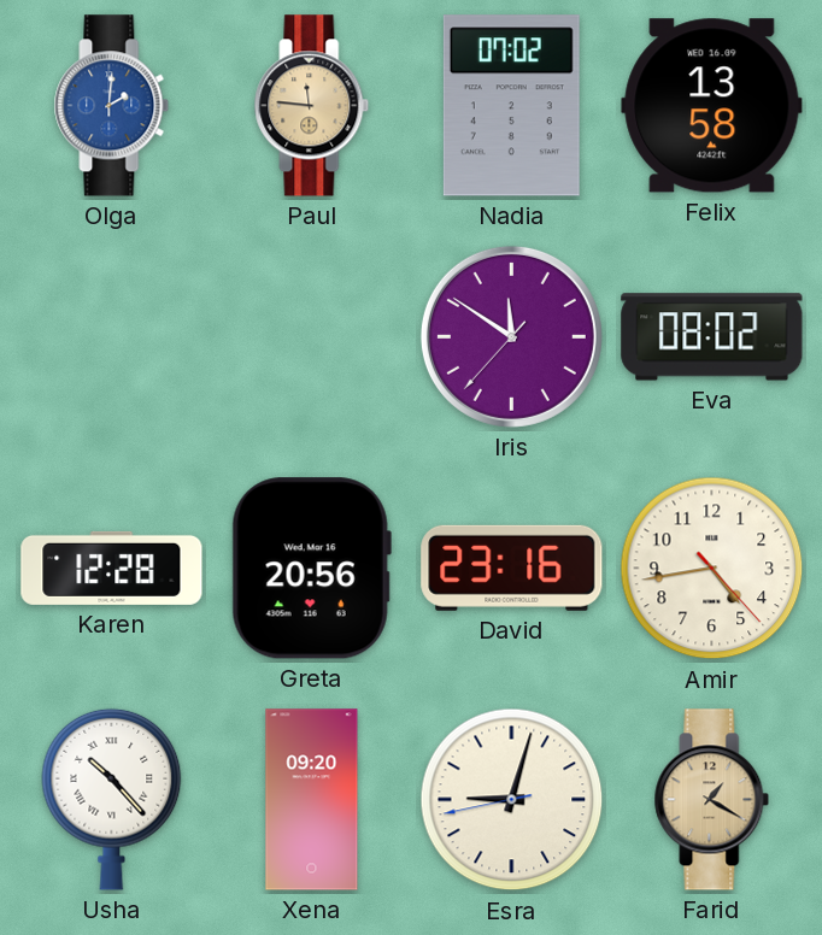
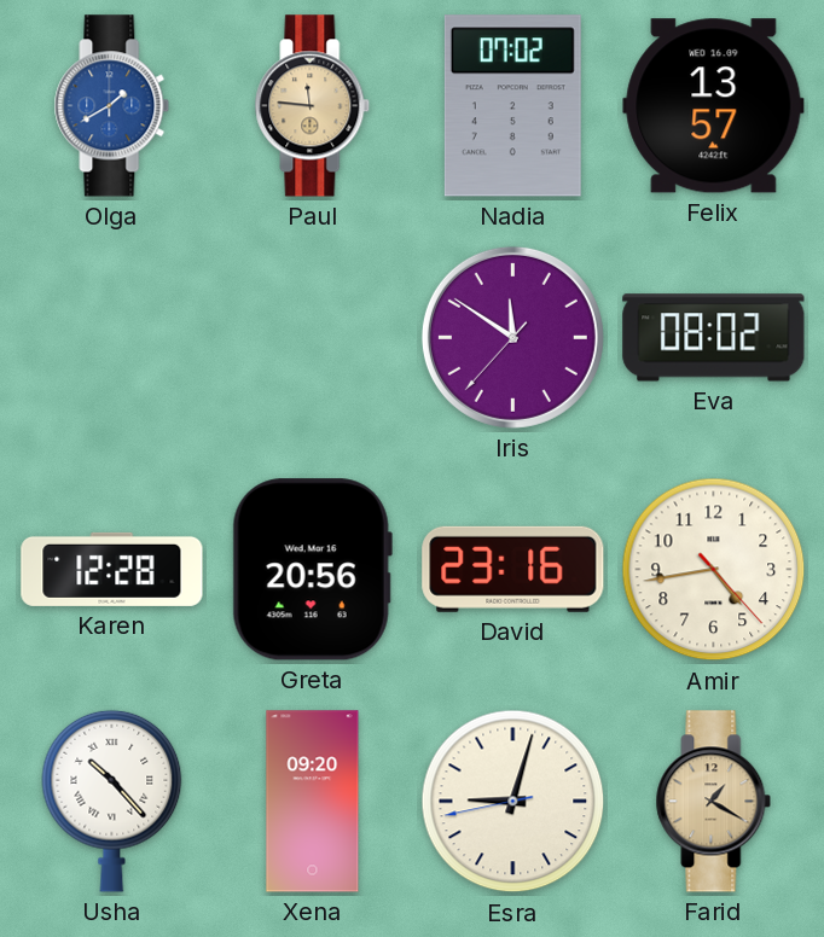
Olga: 2:01 -> 1:40
Felix: 13:58 -> 13:57
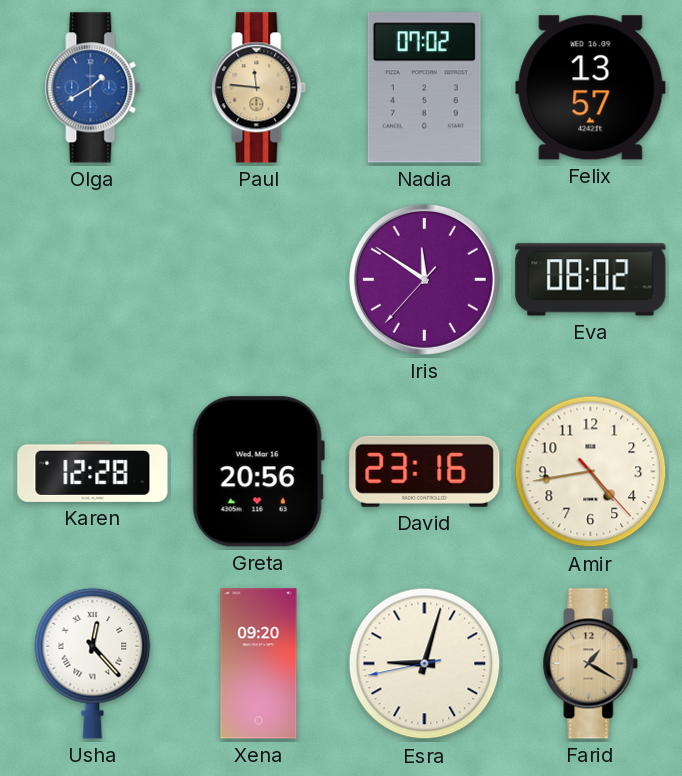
Usha: 10:23 -> 12:23
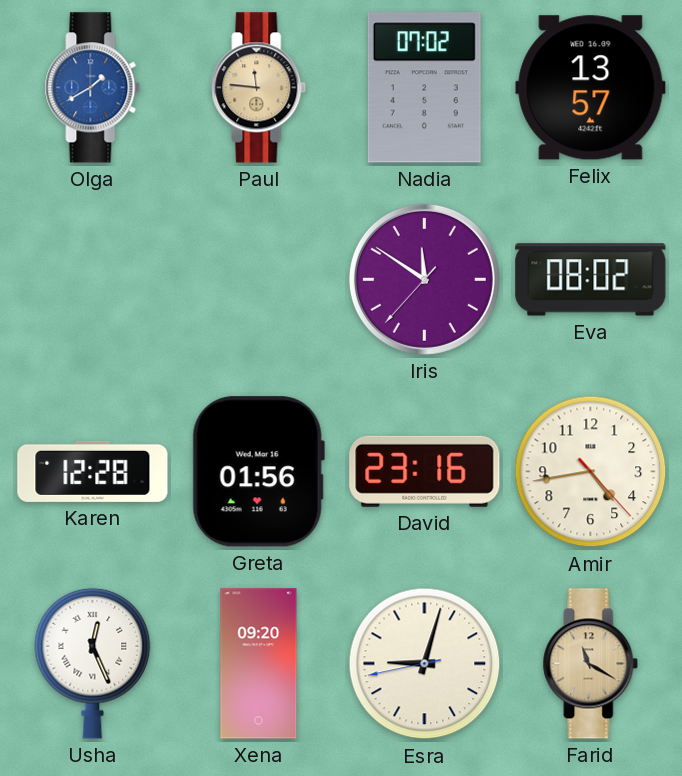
Greta: 20:56 -> 01:56
Usha: 12:23 -> 12:26
Farid: 1:20 -> 11:20
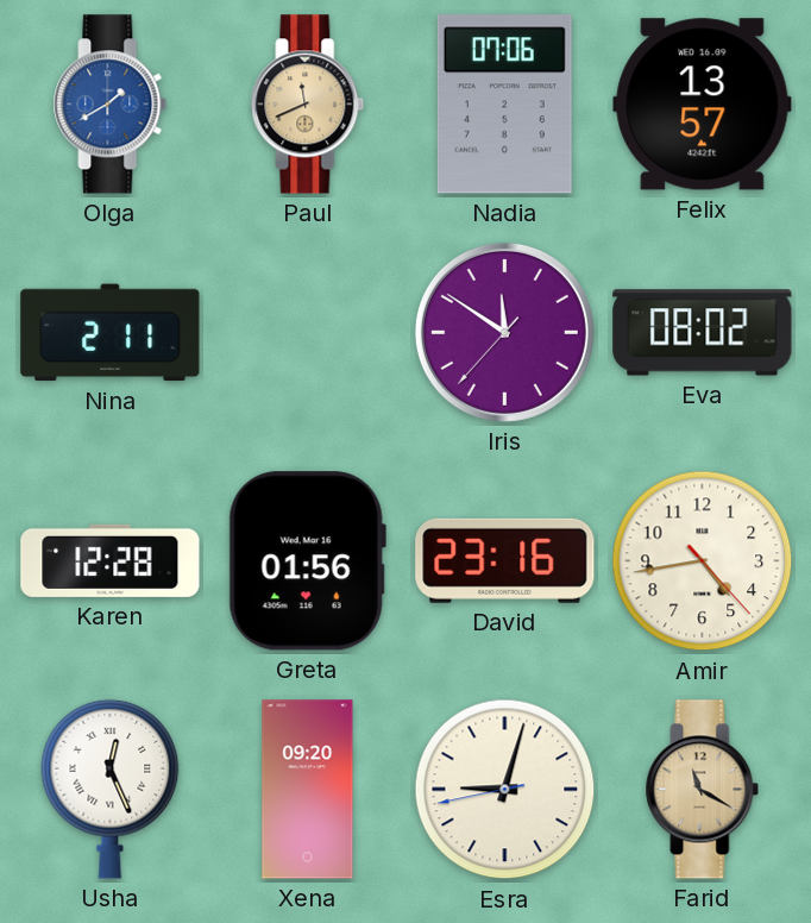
Paul: 11:46 -> 11:41
Nadia: 07:02 -> 07:06
Nina: none -> 2:11
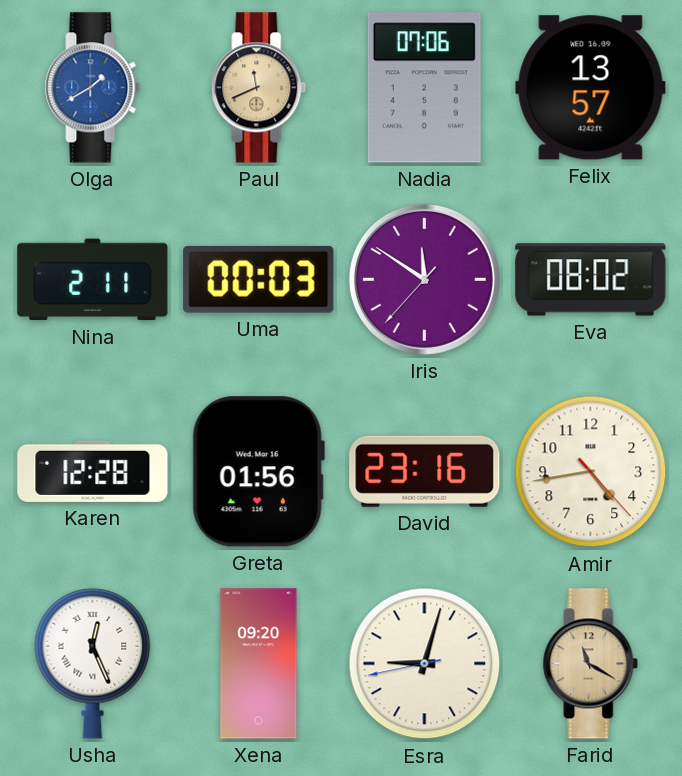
Uma: none -> 00:03
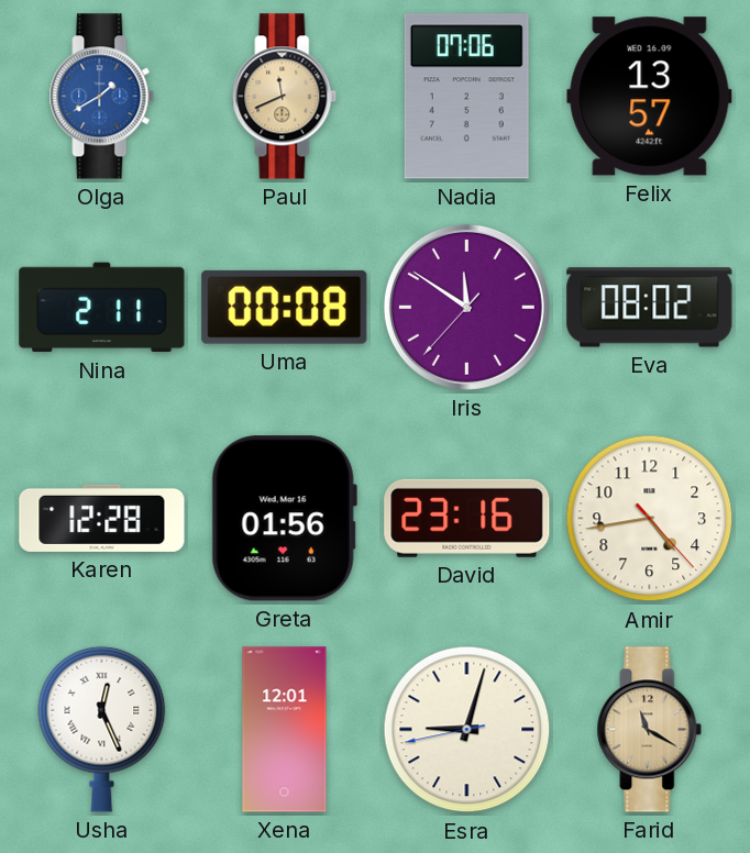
Uma: 00:03 -> 00:08
Xena: 09:20 -> 12:01
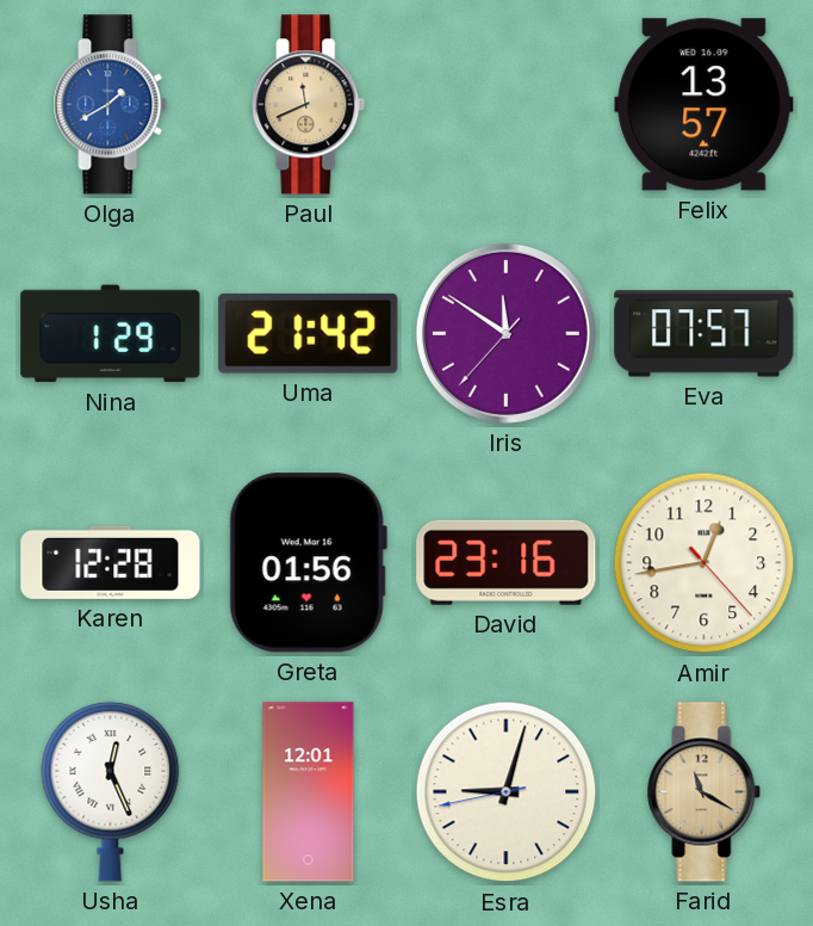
Nadia: 07:06 -> none
Nina: 2:11 -> 1:29
Uma: 00:08 -> 21:42
Eva: 08:02 -> 07:57
Amir: 4:43 -> 12:43
